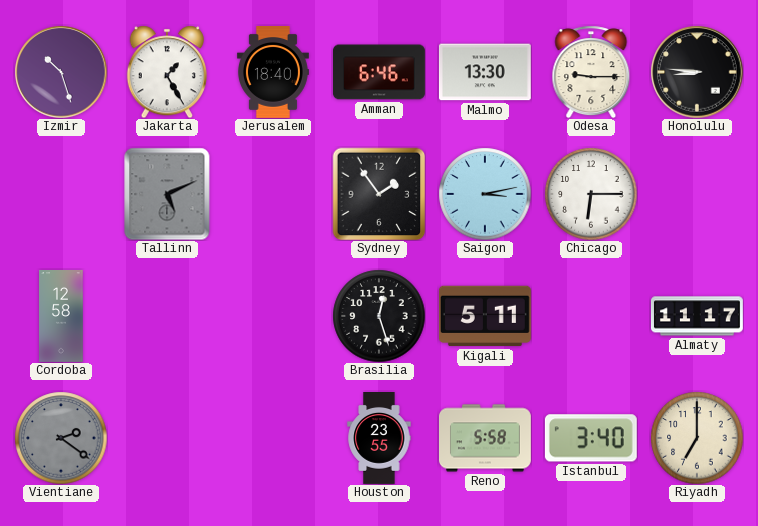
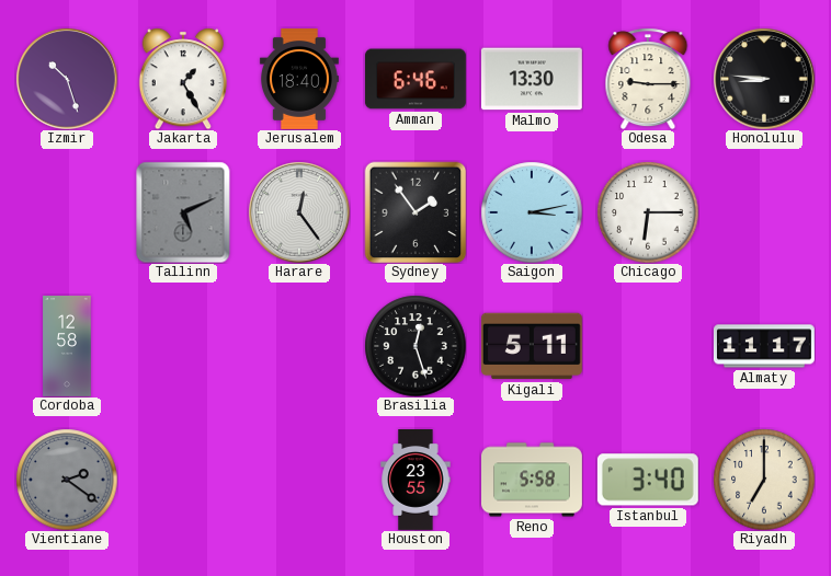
Harare: none -> 12:24
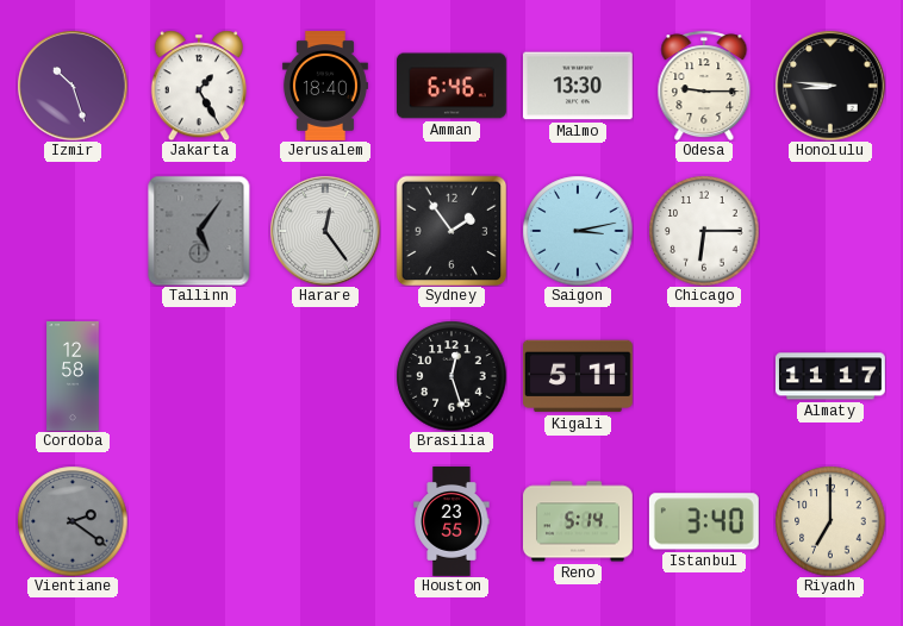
Tallinn: 5:11 -> 5:06
Reno: 5:58 -> 5:14
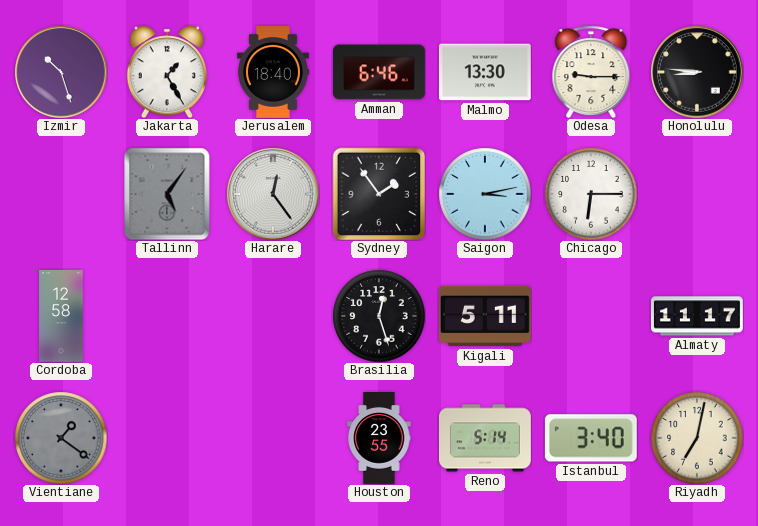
Vientiane: 2:21 -> 1:21
Riyadh: 7:00 -> 7:02
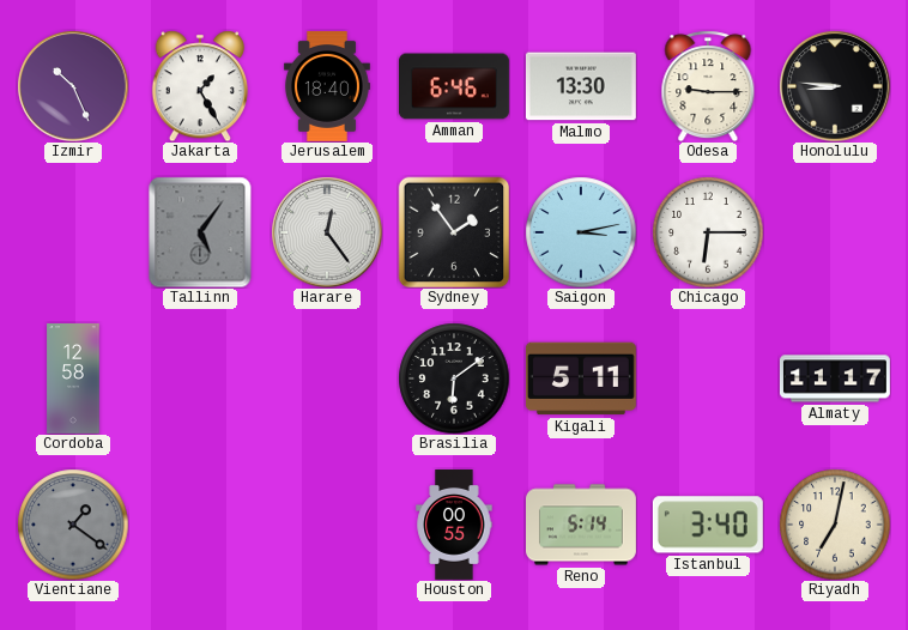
Izmir: 10:27 -> 10:26
Brasilia: 12:27 -> 6:09
Houston: 23:55 -> 00:55
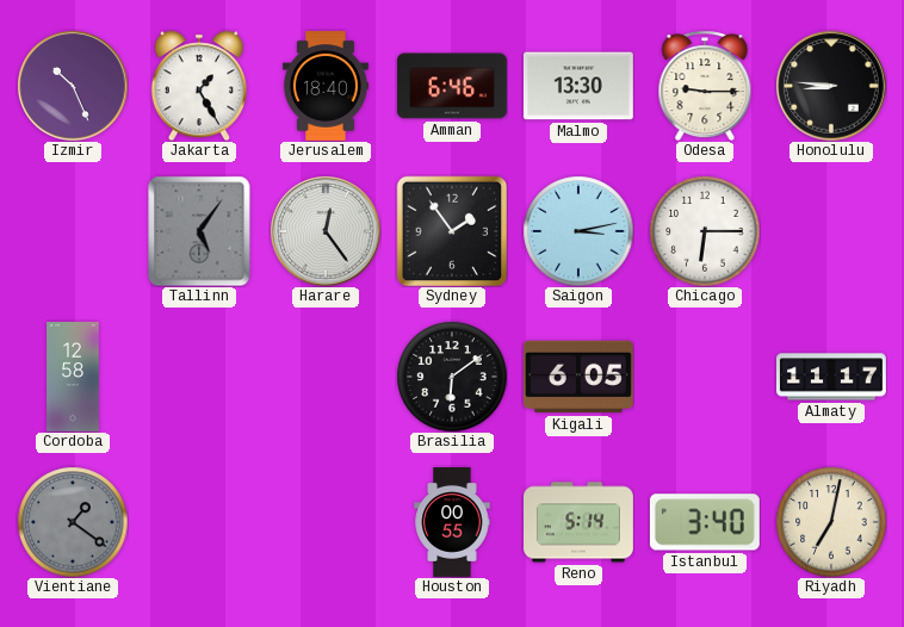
Kigali: 5:11 -> 6:05
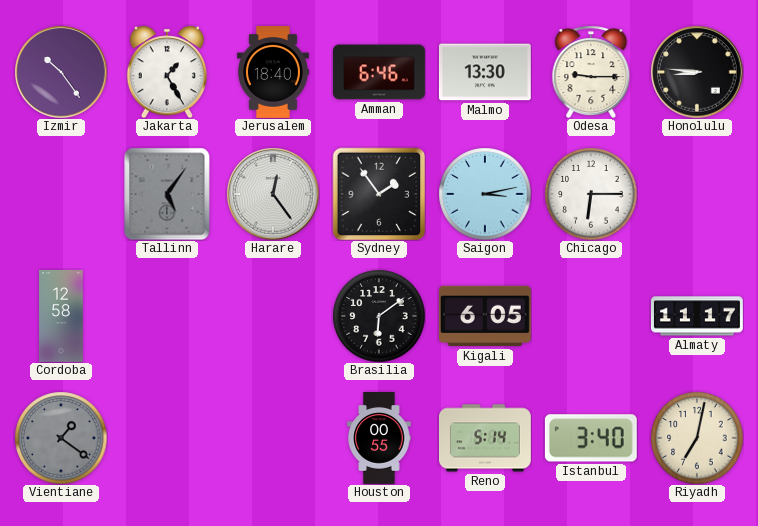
Izmir: 10:26 -> 10:24
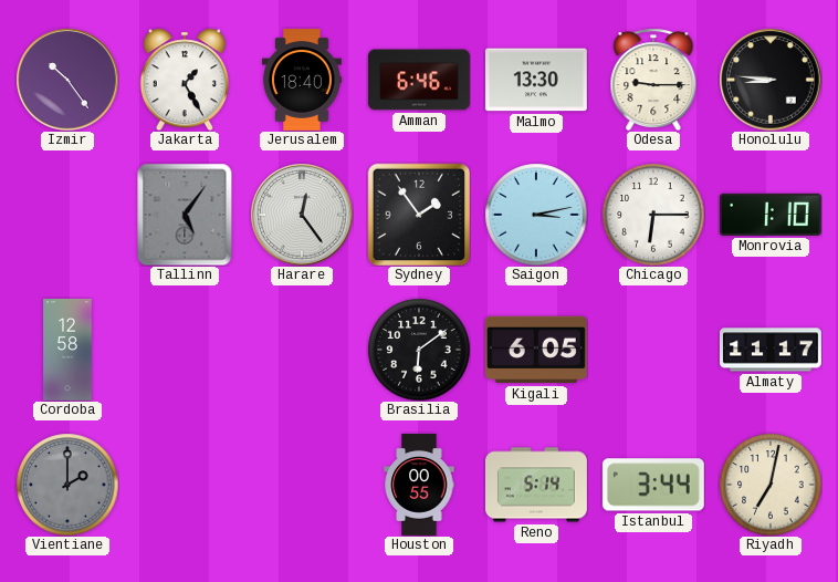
Monrovia: none -> 1:10
Vientiane: 1:21 -> 2:00
Istanbul: 3:40 -> 3:44
